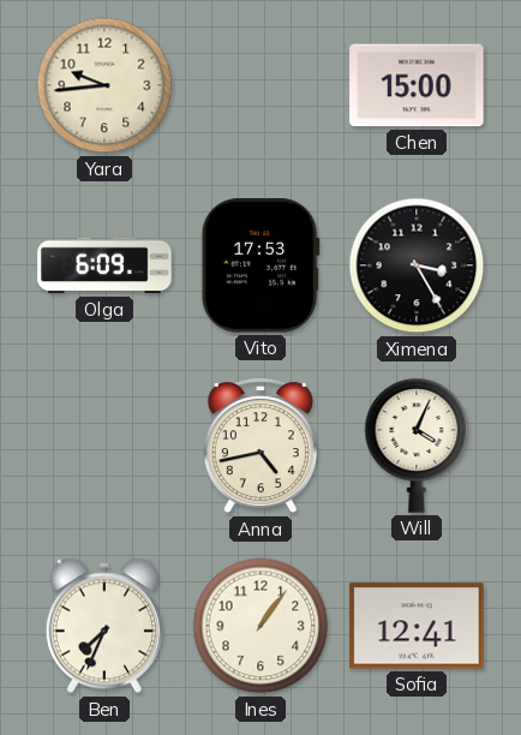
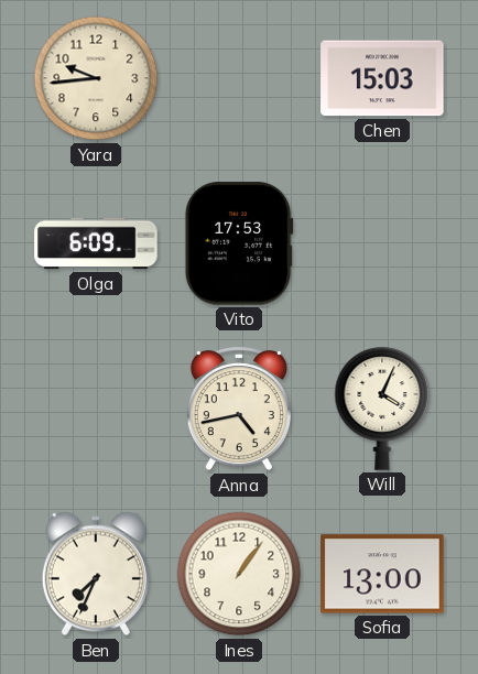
Chen: 15:00 -> 15:03
Ximena: 3:25 -> none
Sofia: 12:41 -> 13:00
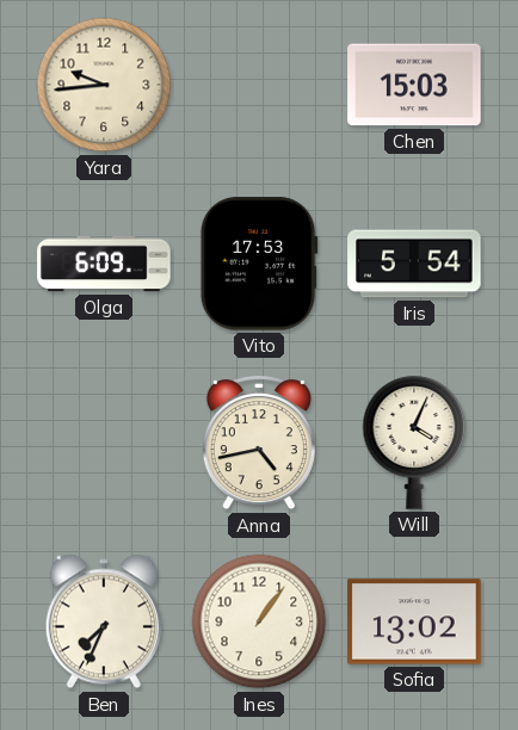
Iris: none -> 5:54
Sofia: 13:00 -> 13:02
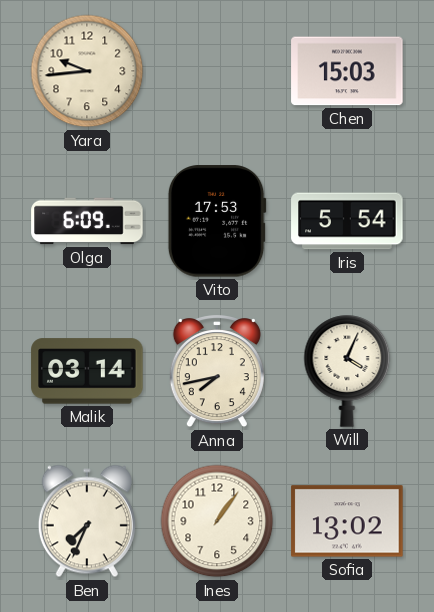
Malik: none -> 03:14
Anna: 4:43 -> 7:43
